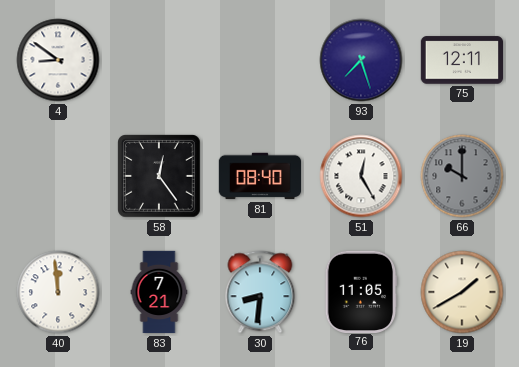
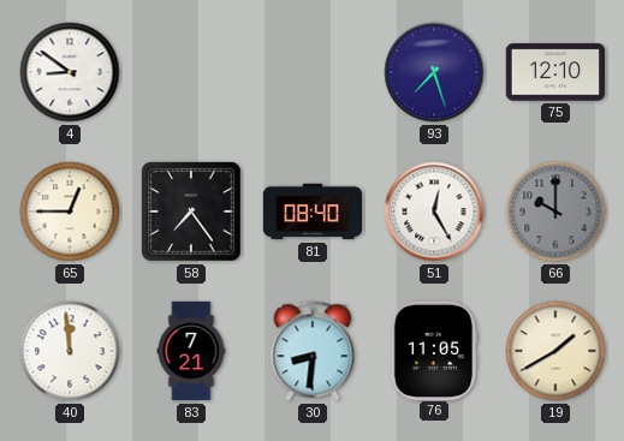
75: 12:11 -> 12:10
65: none -> 12:45
58: 12:24 -> 7:24
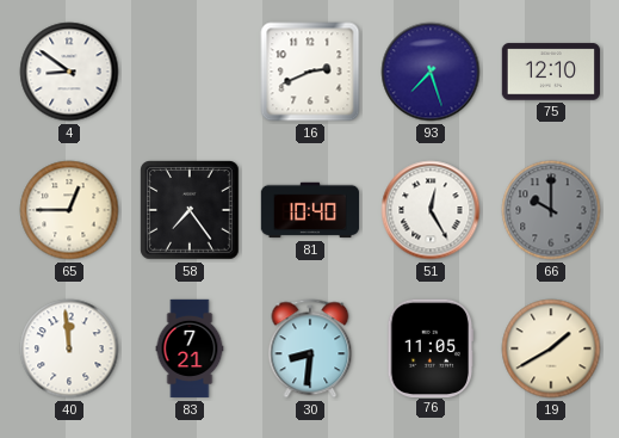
16: none -> 2:41
81: 08:40 -> 10:40
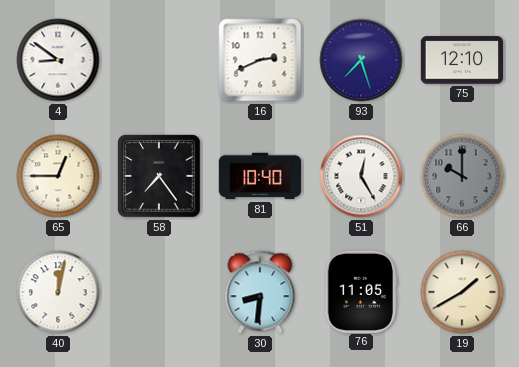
40: 11:59 -> 12:02
83: 7:21 -> none
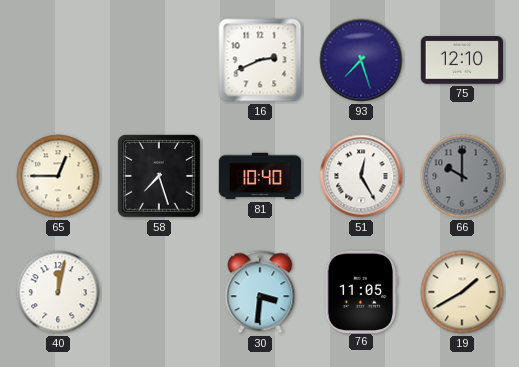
4: 8:51 -> none
58: 7:24 -> 7:27
30: 8:31 -> 3:31
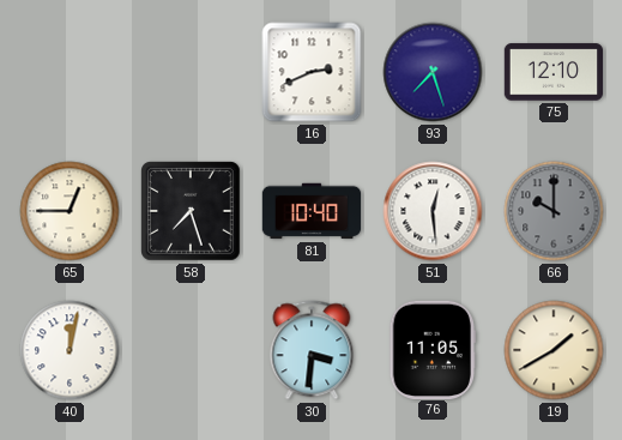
51: 12:25 -> 12:29
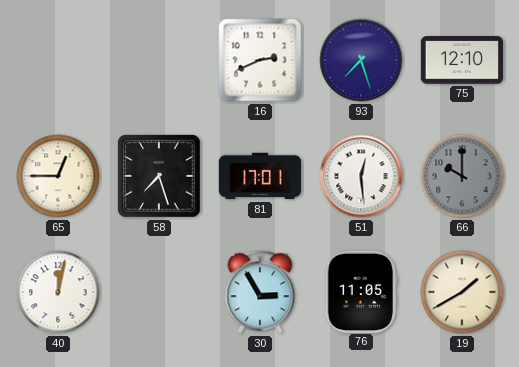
81: 10:40 -> 17:01
30: 3:31 -> 2:55
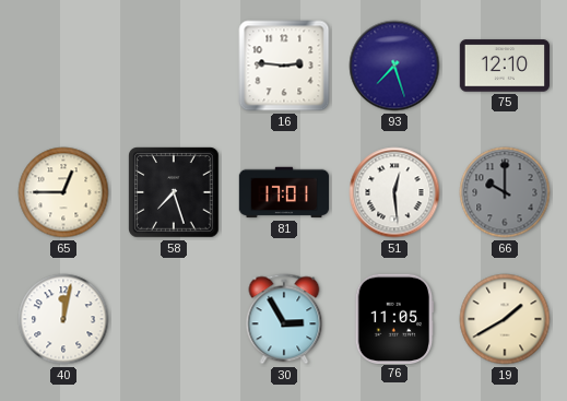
16: 2:41 -> 2:46
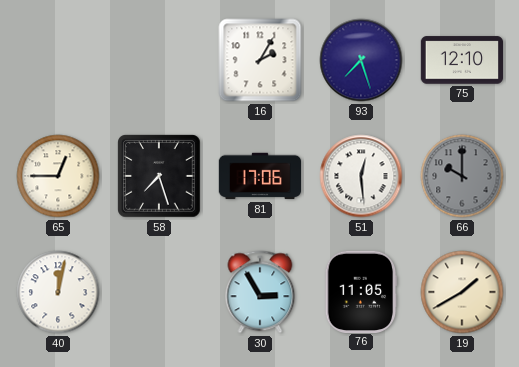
16: 2:46 -> 2:05
81: 17:01 -> 17:06
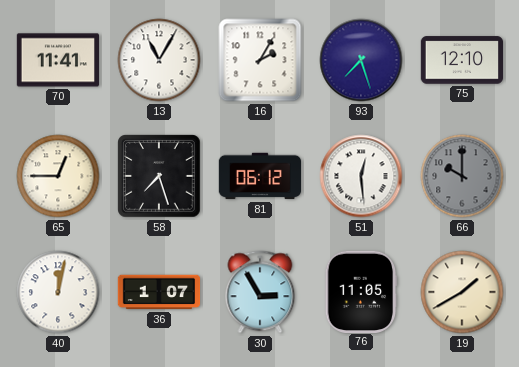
70: none -> 11:41
13: none -> 11:05
81: 17:06 -> 06:12
36: none -> 1:07
